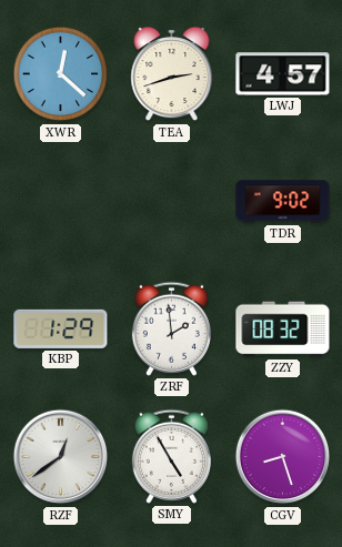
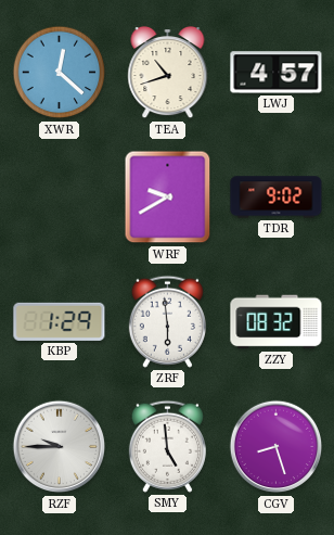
TEA: 2:42 -> 10:42
WRF: none -> 9:40
ZRF: 1:59 -> 5:59
RZF: 12:39 -> 9:45
SMY: 4:55 -> 4:59
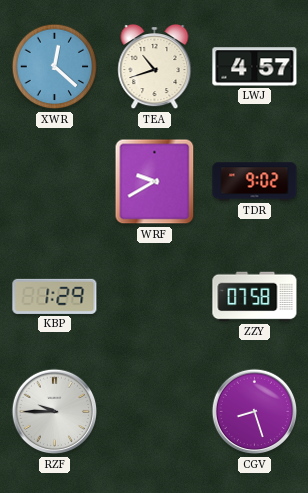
ZRF: 5:59 -> none
ZZY: 08:32 -> 07:58
SMY: 4:59 -> none
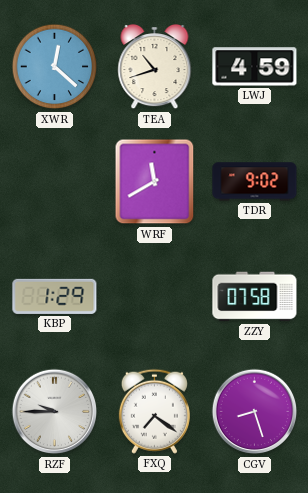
LWJ: 4:57 -> 4:59
WRF: 9:40 -> 11:40
FXQ: none -> 7:21
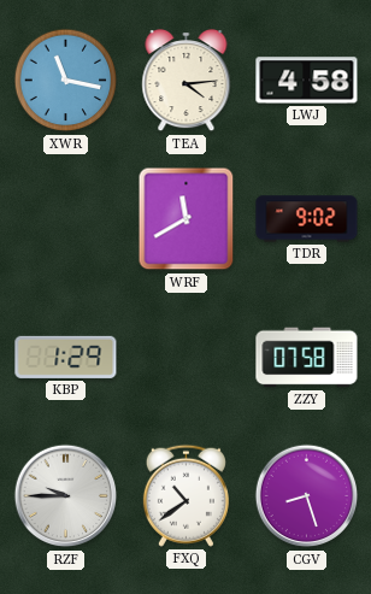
XWR: 12:22 -> 11:17
TEA: 10:42 -> 4:14
LWJ: 4:59 -> 4:58
FXQ: 7:21 -> 10:39
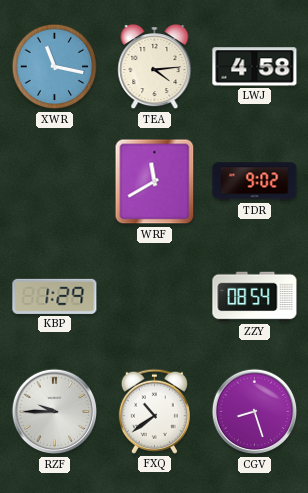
ZZY: 07:58 -> 08:54
